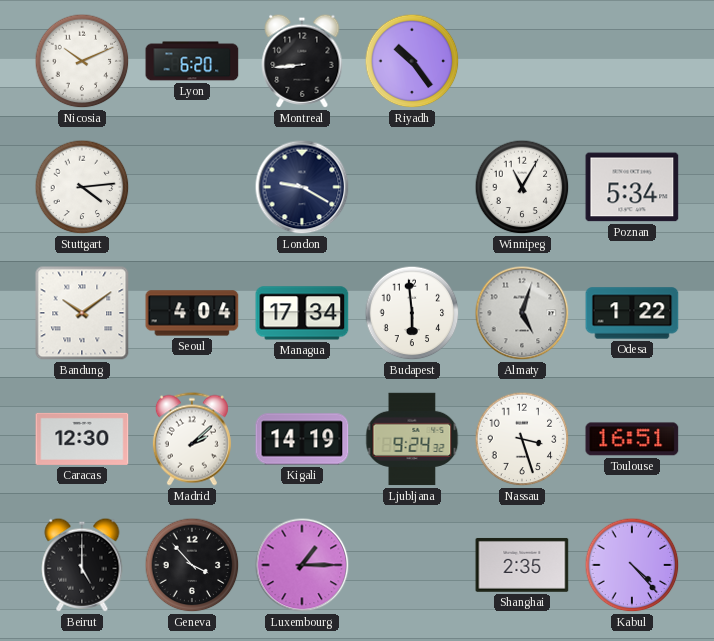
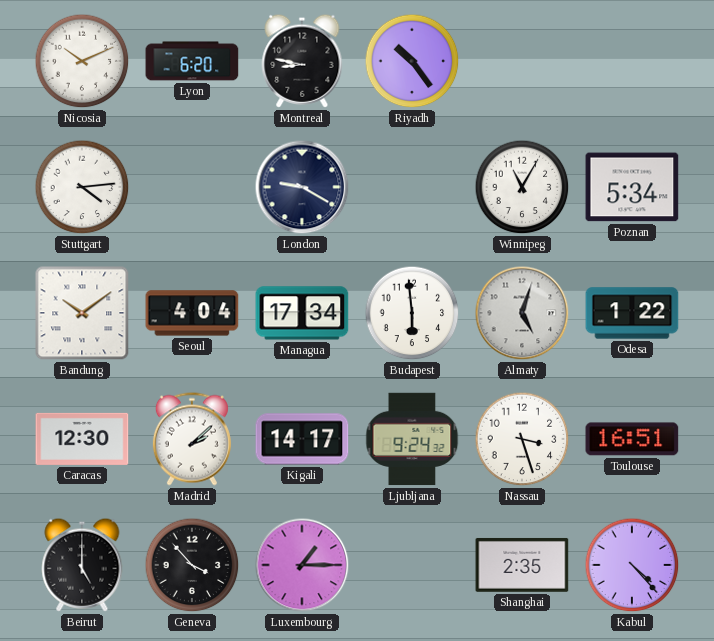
Montreal: 8:44 -> 8:47
Kigali: 14:19 -> 14:17
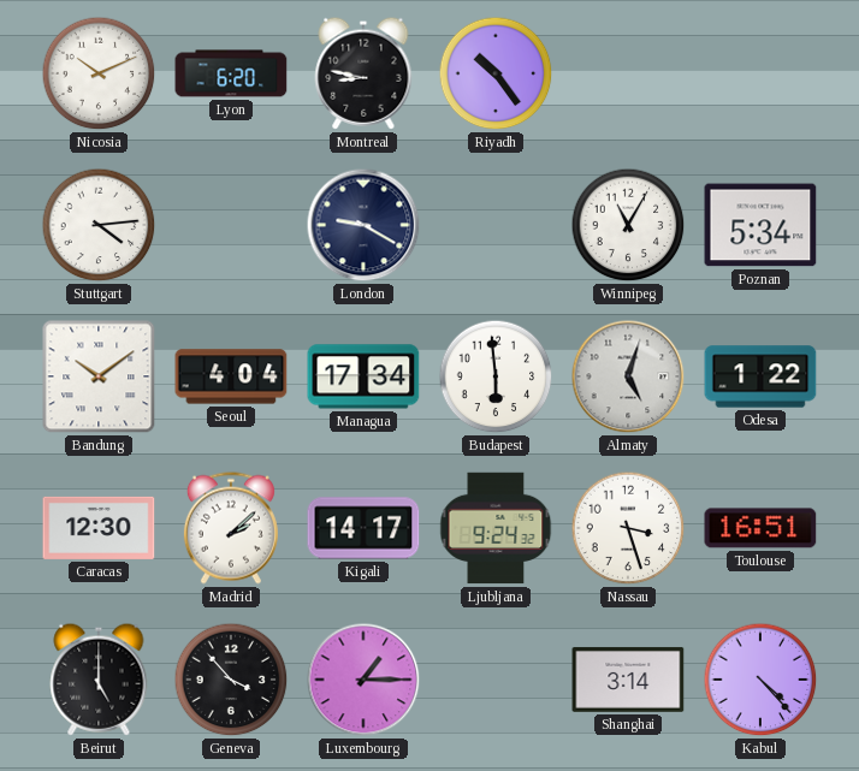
Shanghai: 2:35 -> 3:14
